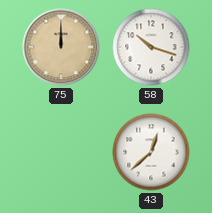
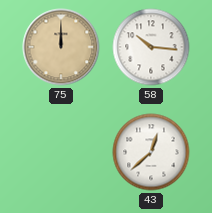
58: 10:18 -> 10:16
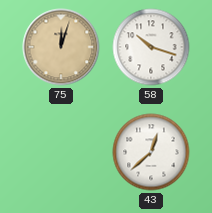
75: 12:00 -> 12:03
58: 10:16 -> 10:18
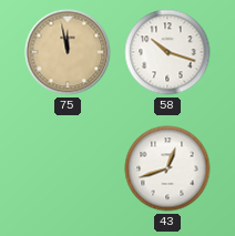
75: 12:03 -> 11:58
43: 12:38 -> 12:42
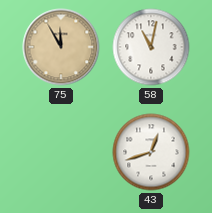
75: 11:58 -> 11:55
58: 10:18 -> 11:02
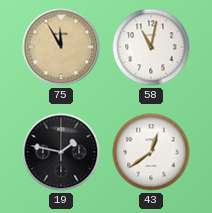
19: none -> 1:47
43: 12:42 -> 12:39
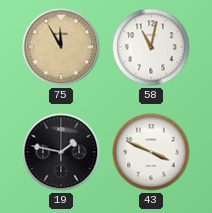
43: 12:39 -> 3:49
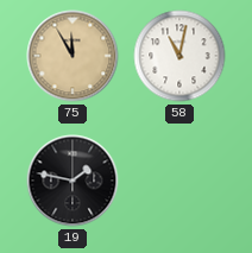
43: 3:49 -> none
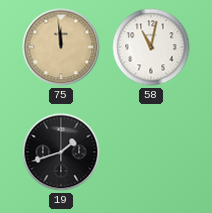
75: 11:55 -> 11:59
19: 1:47 -> 1:42
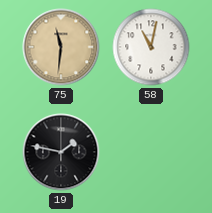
75: 11:59 -> 11:31
19: 1:42 -> 1:47
